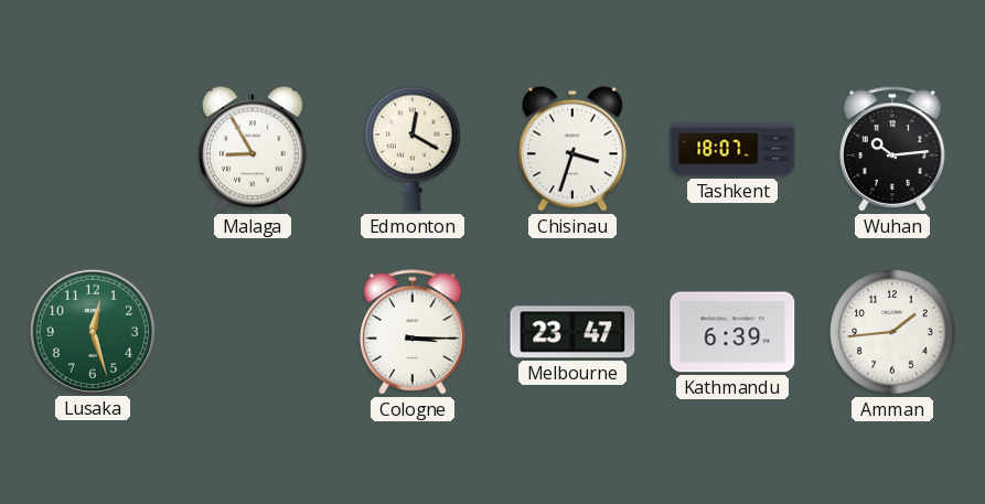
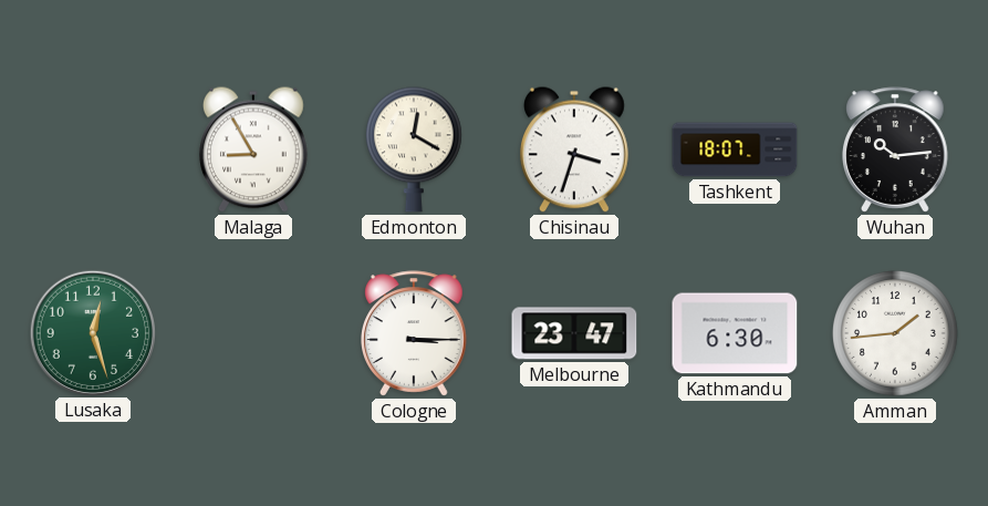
Kathmandu: 6:39 -> 6:30
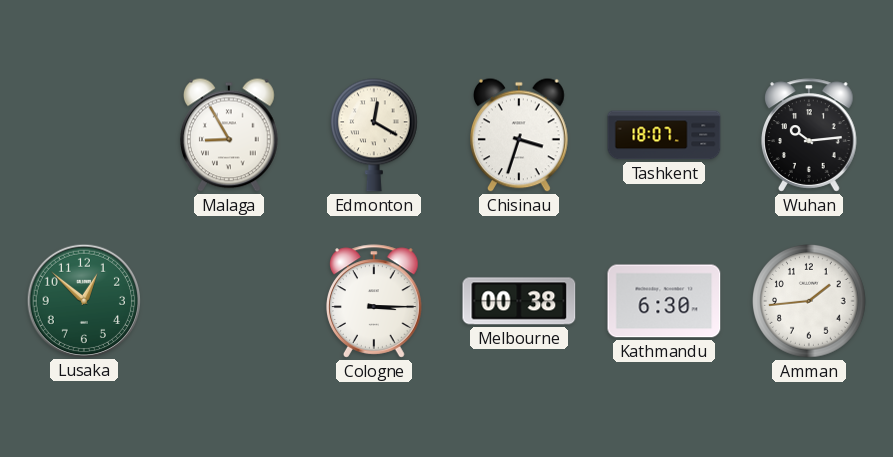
Lusaka: 12:27 -> 12:52
Melbourne: 23:47 -> 00:38
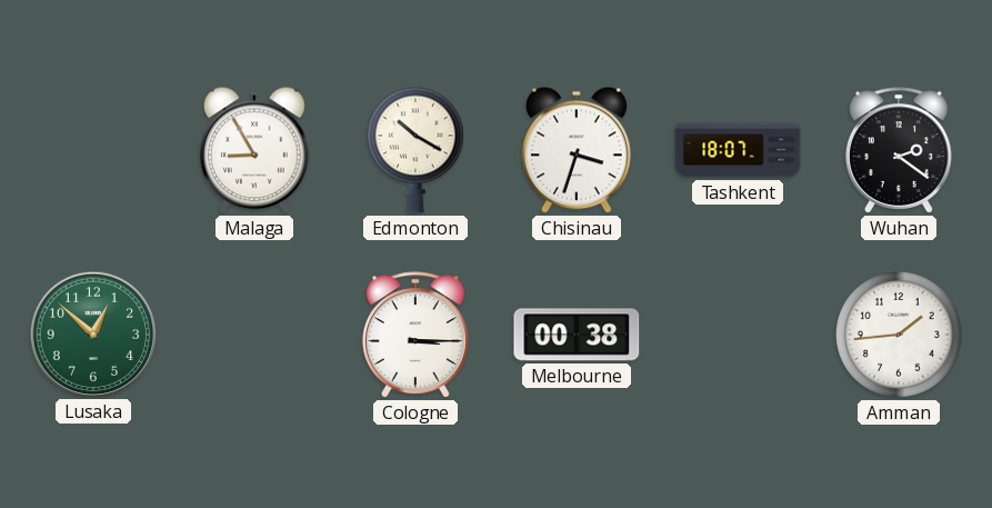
Edmonton: 12:20 -> 10:20
Wuhan: 10:14 -> 2:21
Kathmandu: 6:30 -> none
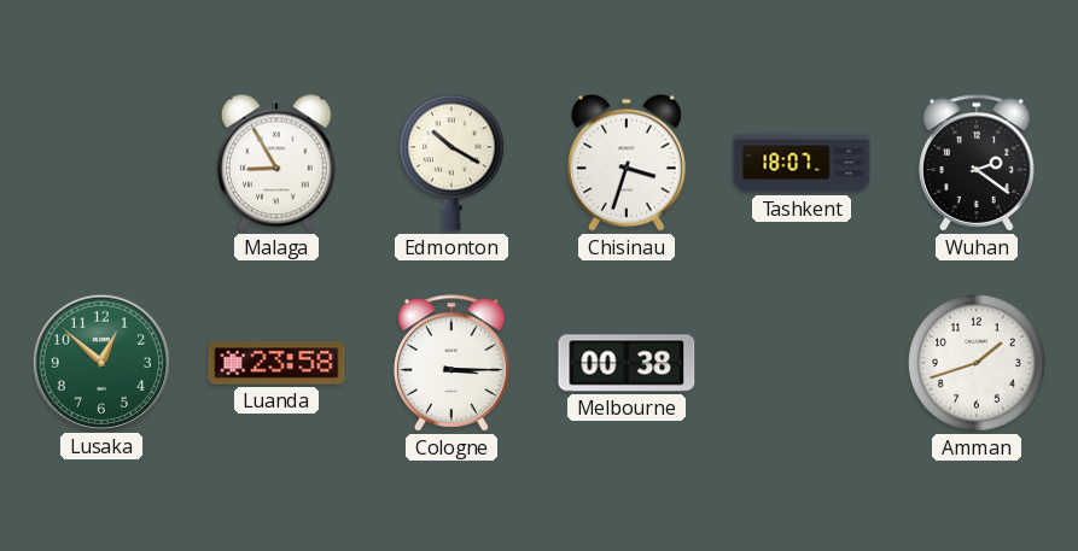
Luanda: none -> 23:58
Amman: 1:44 -> 1:42
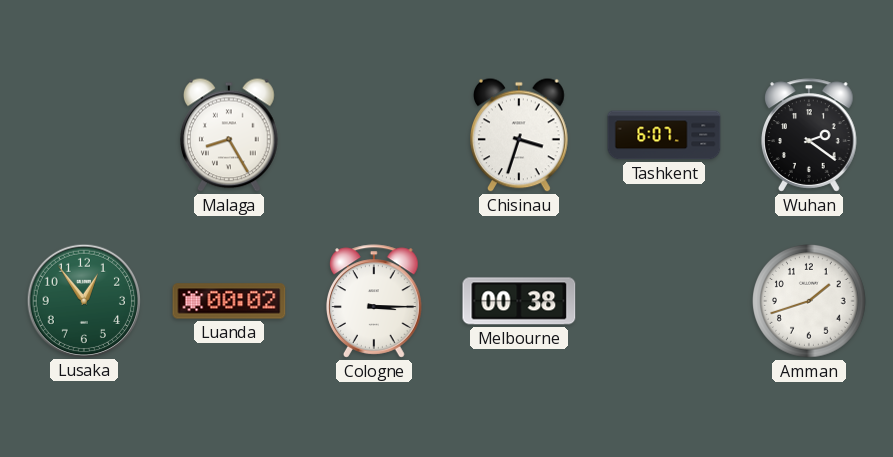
Malaga: 8:55 -> 8:25
Edmonton: 10:20 -> none
Tashkent: 18:07 -> 6:07
Lusaka: 12:52 -> 12:54
Luanda: 23:58 -> 00:02
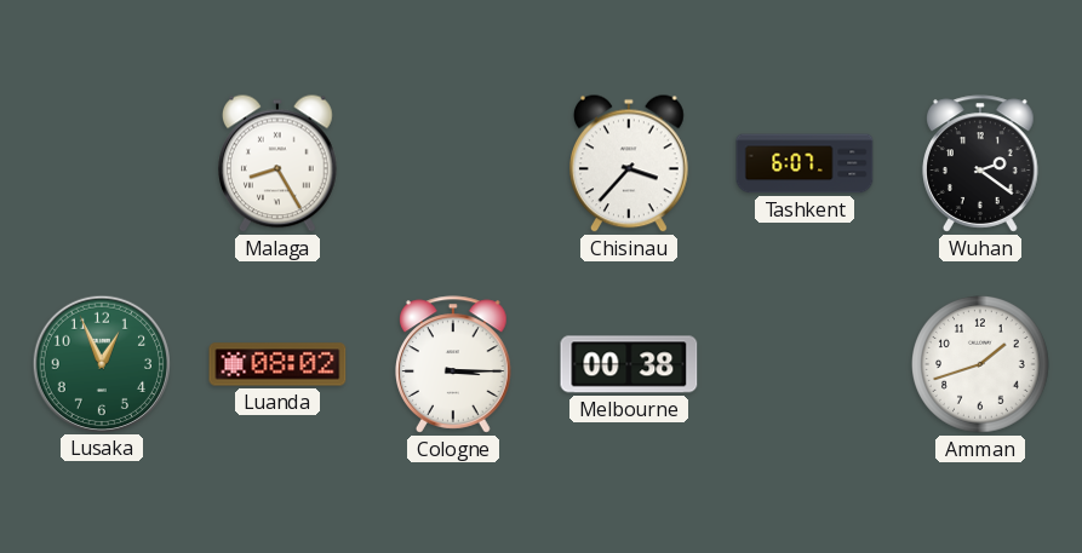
Chisinau: 3:33 -> 3:37
Lusaka: 12:54 -> 12:56
Luanda: 00:02 -> 08:02
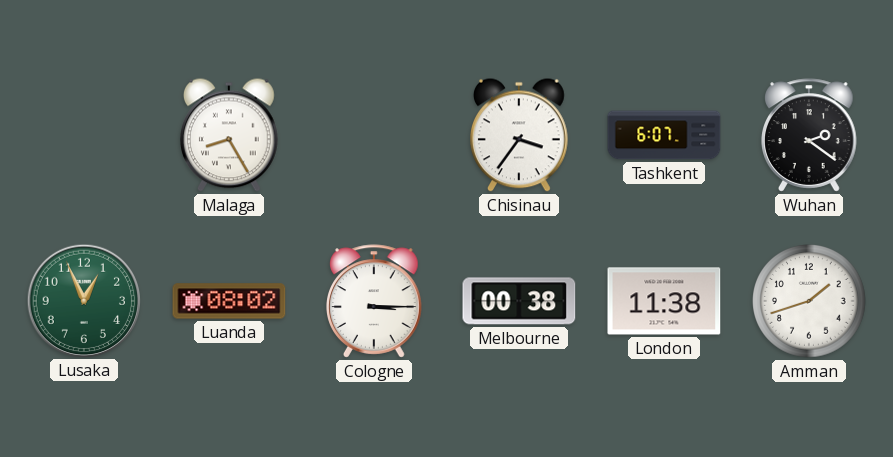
Chisinau: 3:37 -> 3:36
London: none -> 11:38
